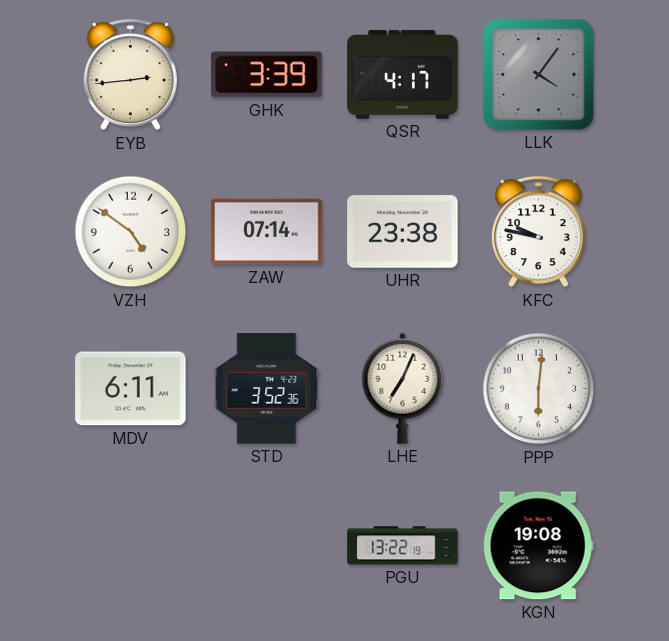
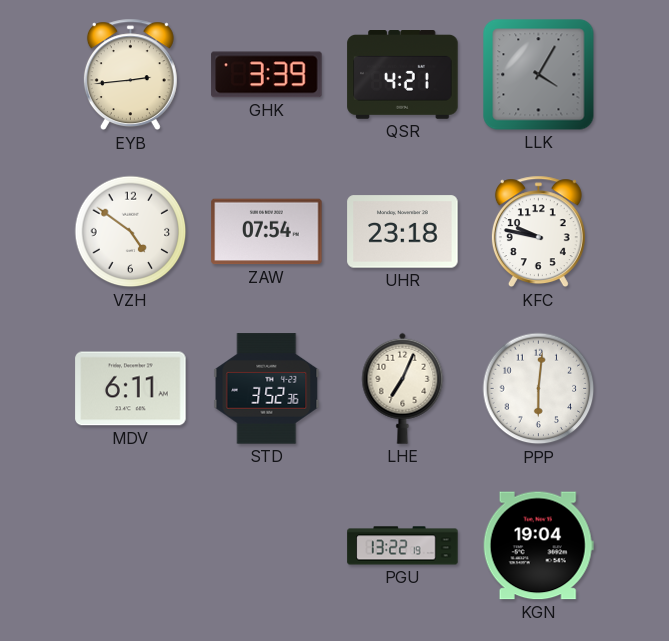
QSR: 4:17 -> 4:21
LLK: 4:06 -> 4:05
ZAW: 07:14 -> 07:54
UHR: 23:38 -> 23:18
KGN: 19:08 -> 19:04
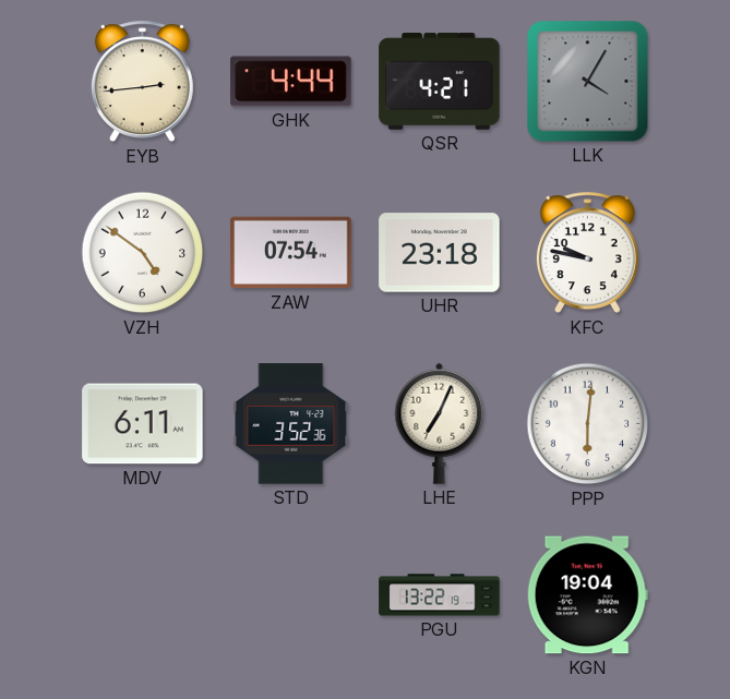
GHK: 3:39 -> 4:44
